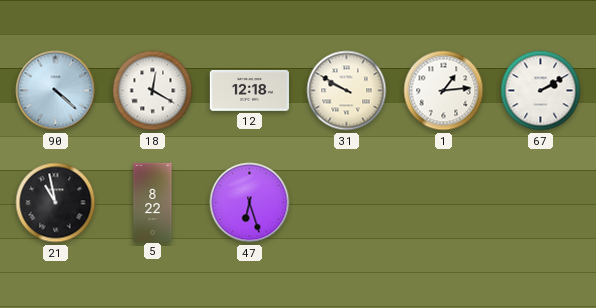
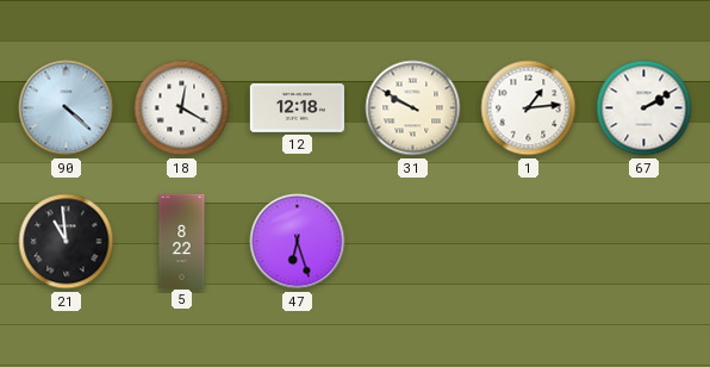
21: 10:58 -> 10:59
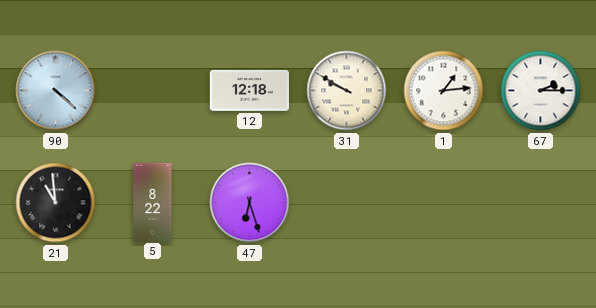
18: 12:20 -> none
67: 2:10 -> 2:15
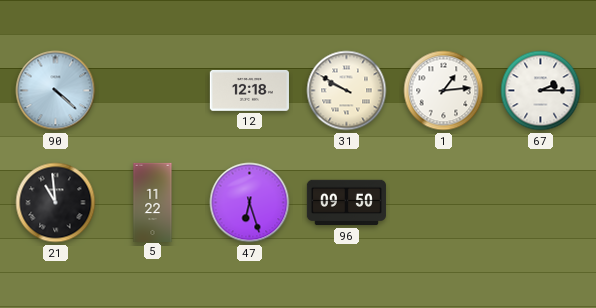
5: 8:22 -> 11:22
96: none -> 09:50
